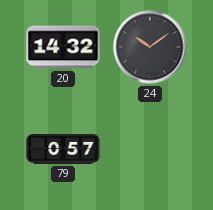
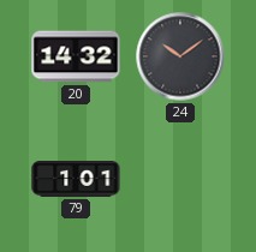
79: 0:57 -> 1:01
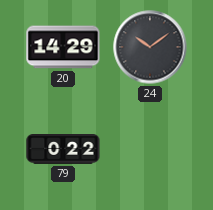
20: 14:32 -> 14:29
79: 1:01 -> 0:22
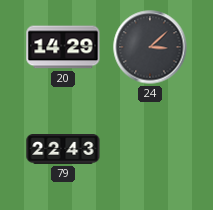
24: 10:09 -> 3:08
79: 0:22 -> 22:43
